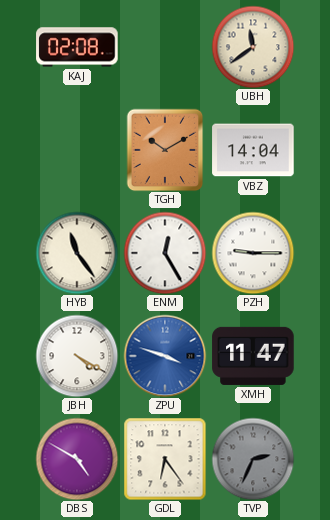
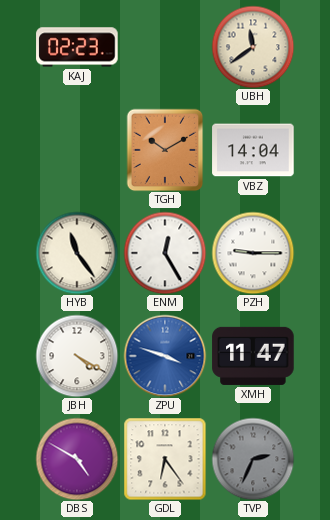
KAJ: 02:08 -> 02:23
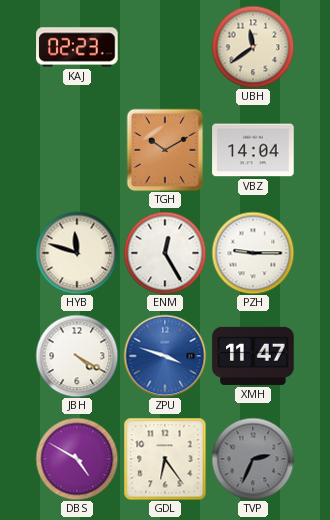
HYB: 11:24 -> 11:48
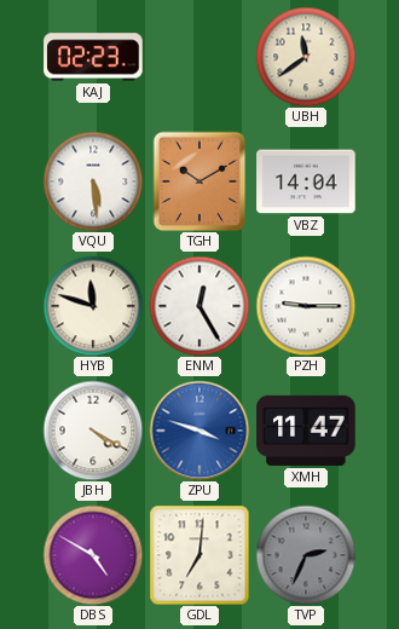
VQU: none -> 5:29
GDL: 6:24 -> 7:01
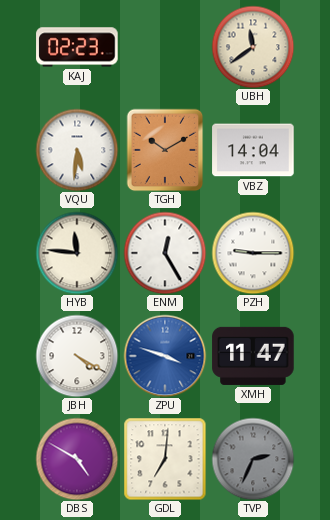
VQU: 5:29 -> 5:31
HYB: 11:48 -> 11:46
